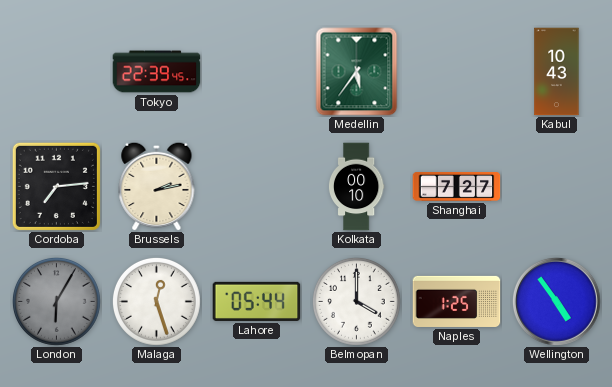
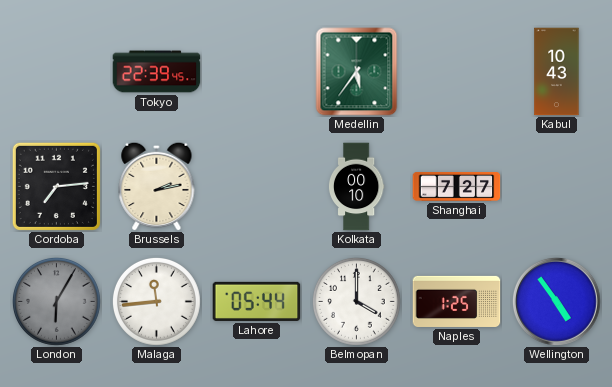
Malaga: 12:27 -> 11:44
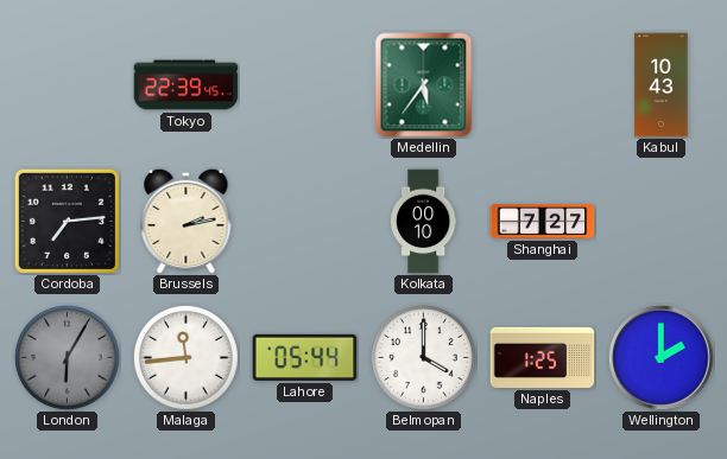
Wellington: 4:54 -> 2:00
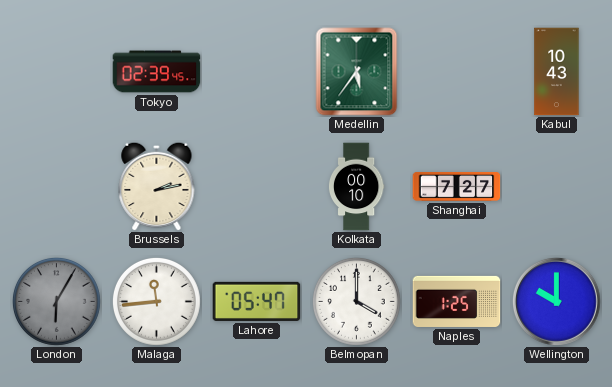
Tokyo: 22:39 -> 02:39
Cordoba: 7:14 -> none
Lahore: 05:44 -> 05:47
Wellington: 2:00 -> 10:00
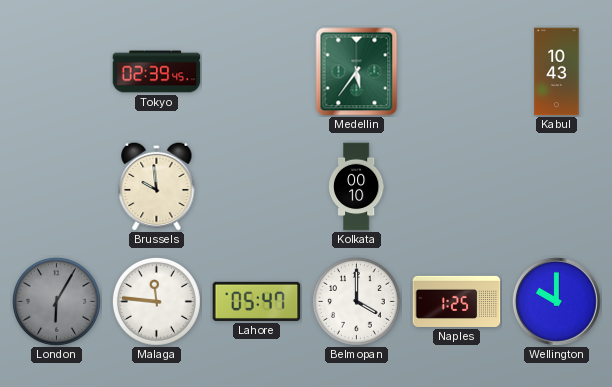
Brussels: 2:13 -> 9:59
Shanghai: 7:27 -> none
Malaga: 11:44 -> 11:46
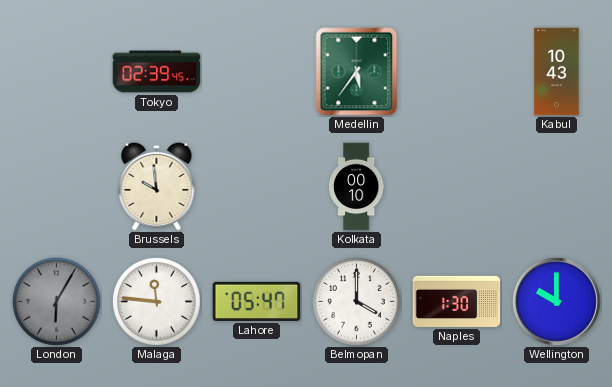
Naples: 1:25 -> 1:30
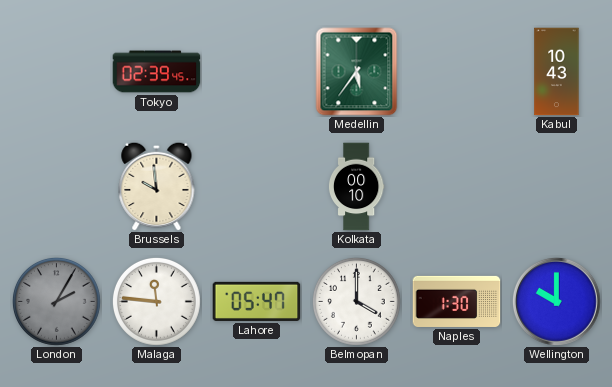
London: 6:05 -> 2:05
